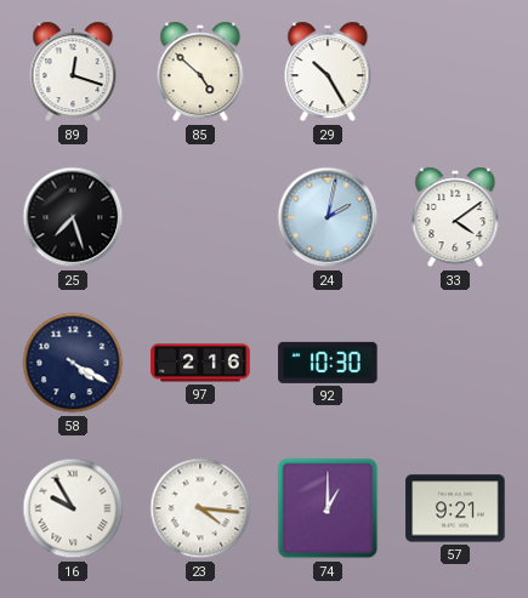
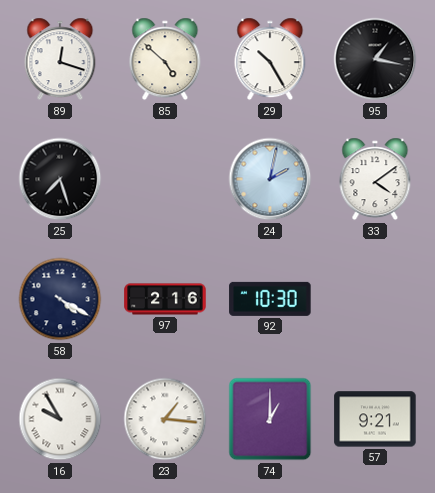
95: none -> 1:17
23: 4:16 -> 1:16
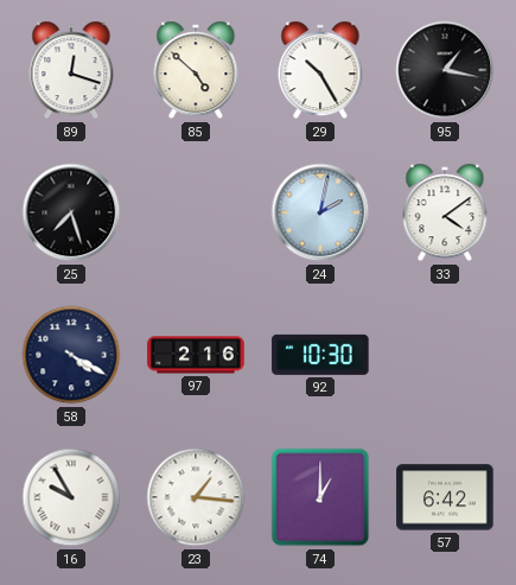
57: 9:21 -> 6:42
